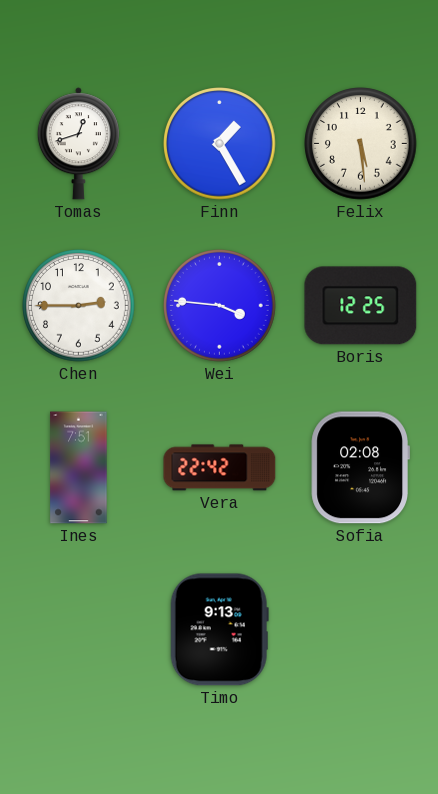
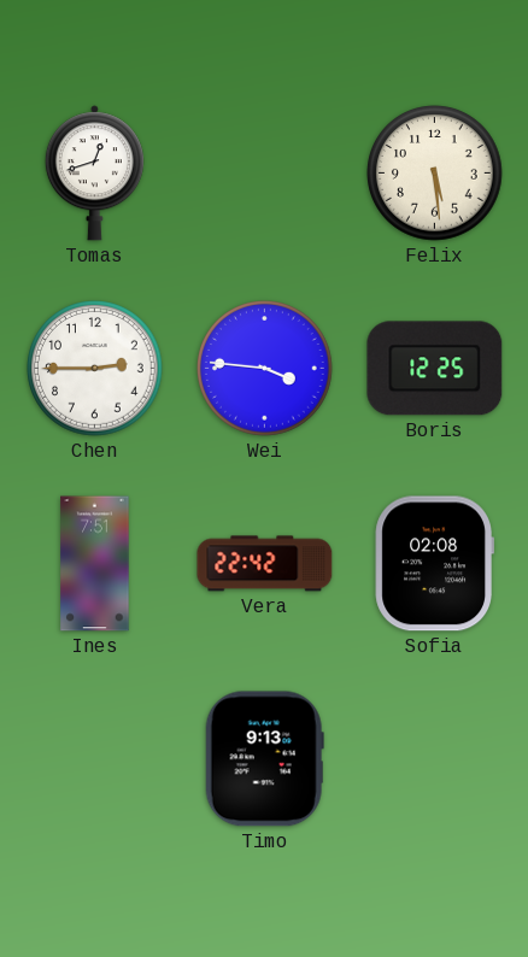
Finn: 1:25 -> none
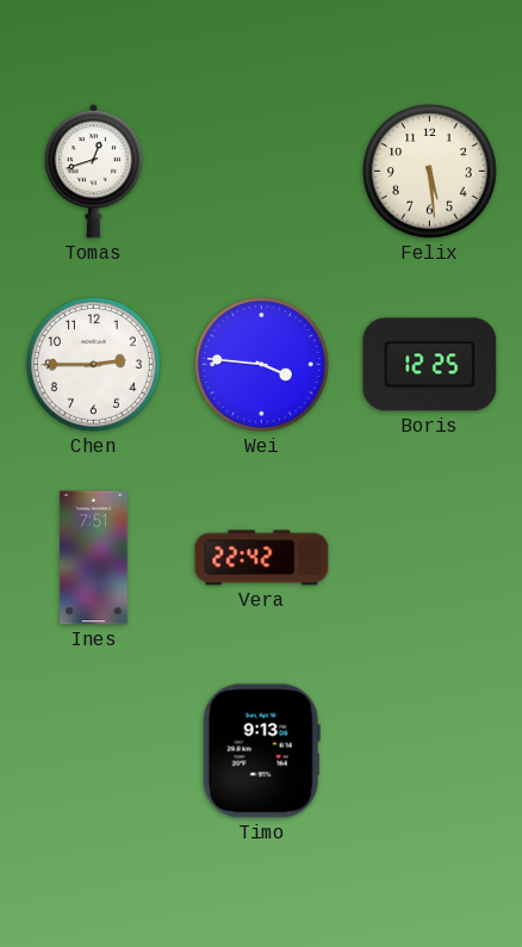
Sofia: 02:08 -> none
